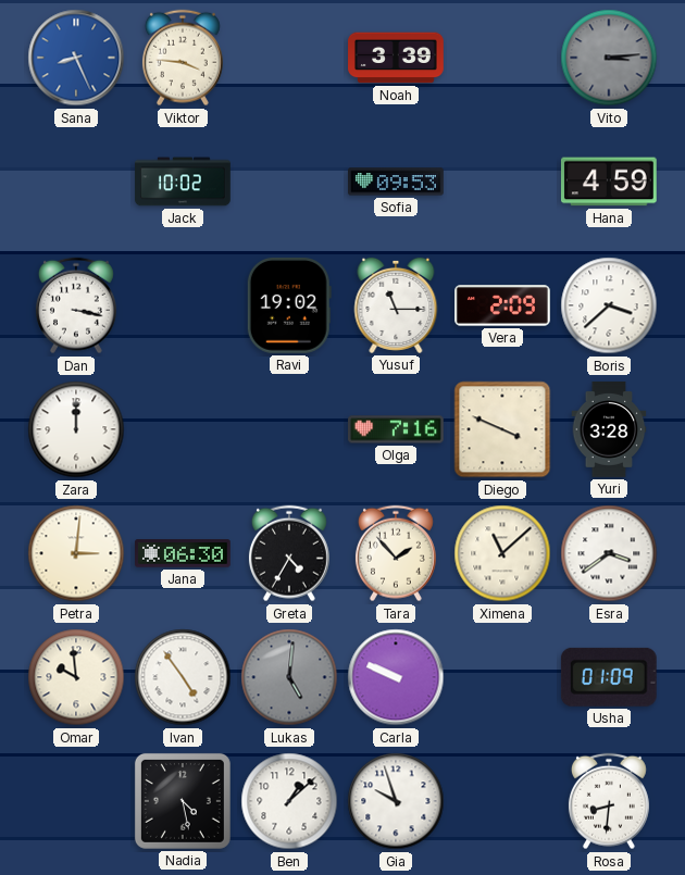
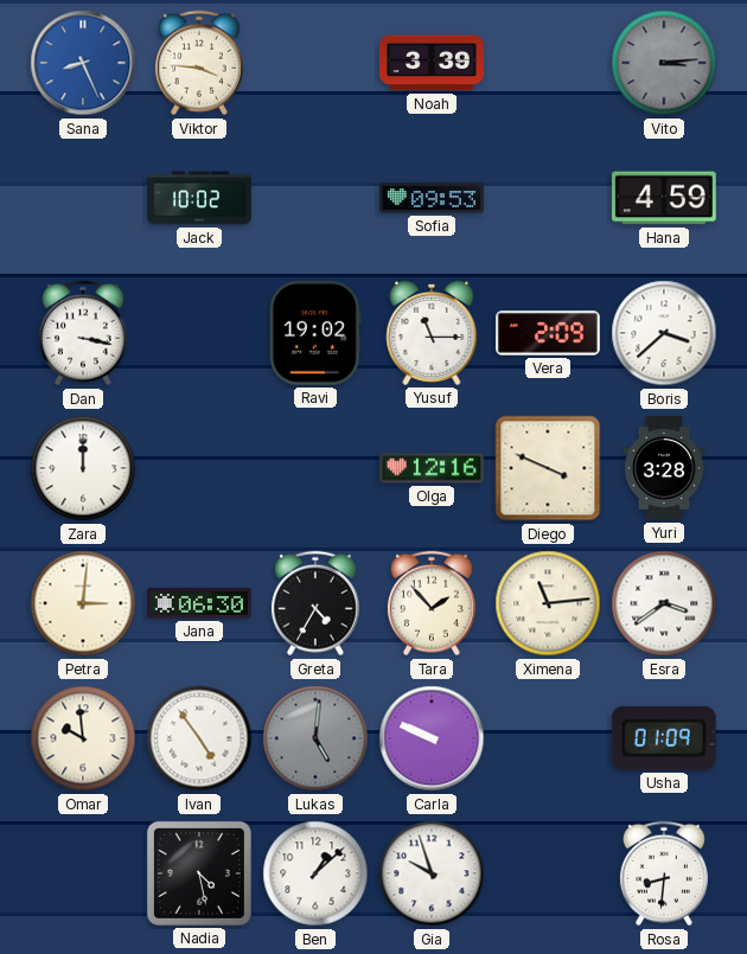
Olga: 7:16 -> 12:16
Ximena: 11:08 -> 11:14
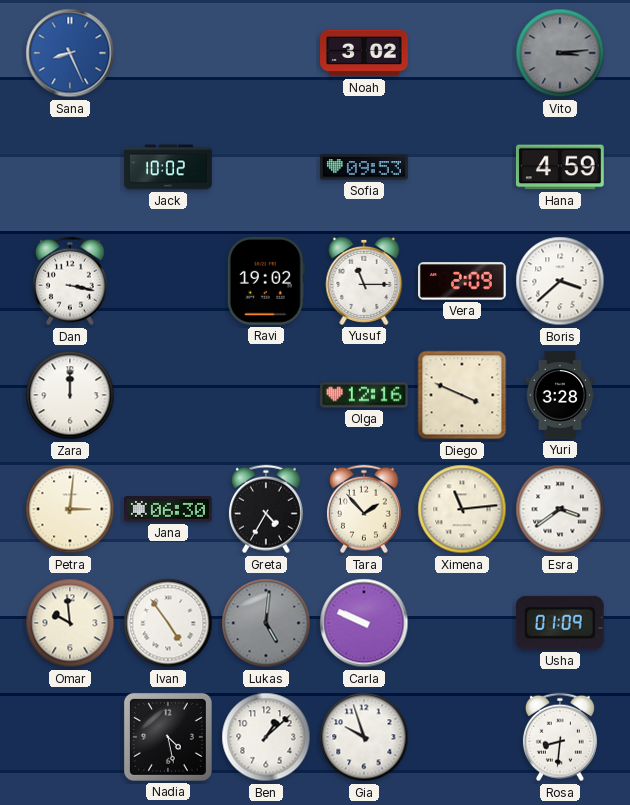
Viktor: 3:46 -> none
Noah: 3:39 -> 3:02
